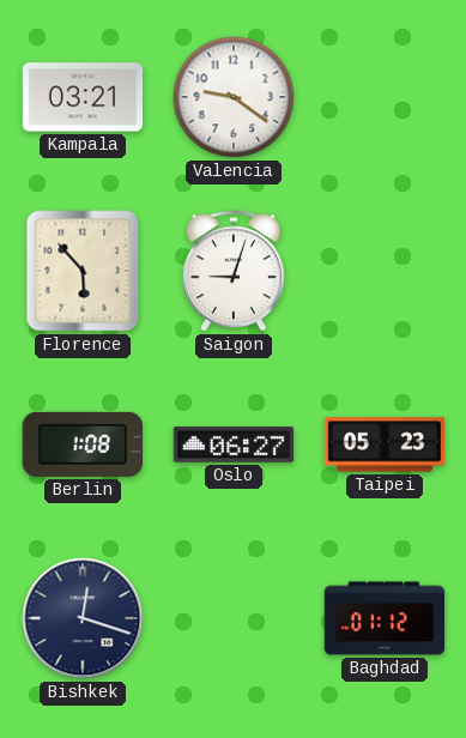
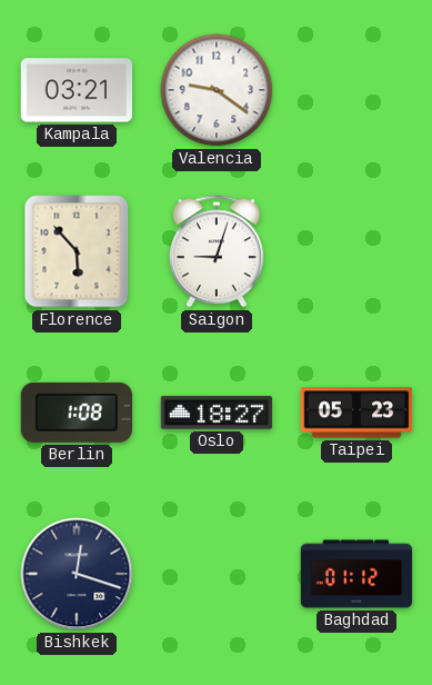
Oslo: 06:27 -> 18:27
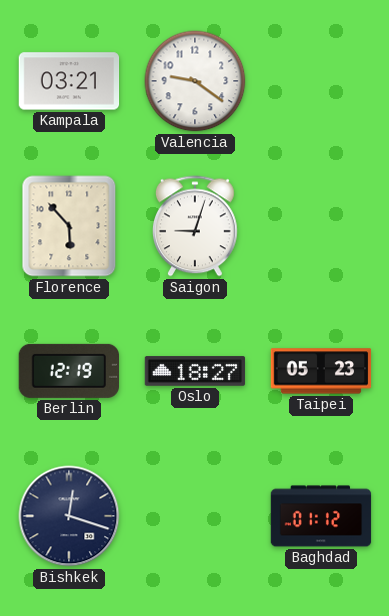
Berlin: 1:08 -> 12:19
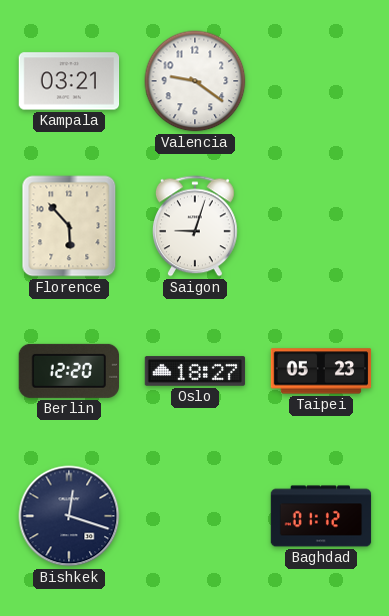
Berlin: 12:19 -> 12:20
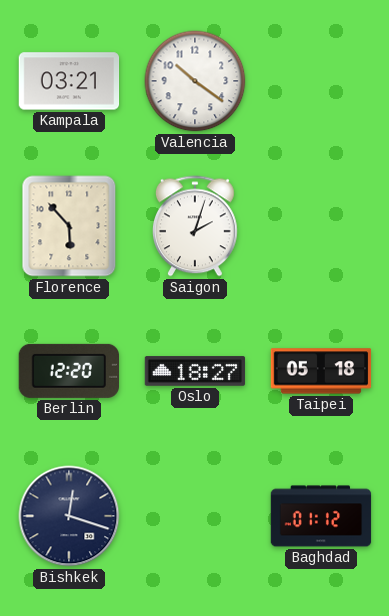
Valencia: 9:21 -> 10:21
Saigon: 9:03 -> 2:03
Taipei: 05:23 -> 05:18
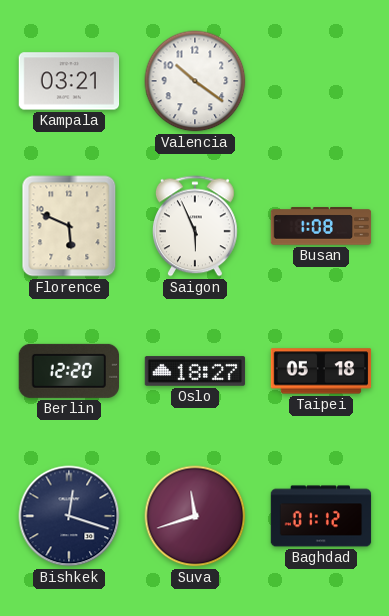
Florence: 5:53 -> 5:49
Saigon: 2:03 -> 5:56
Busan: none -> 1:08
Suva: none -> 11:42
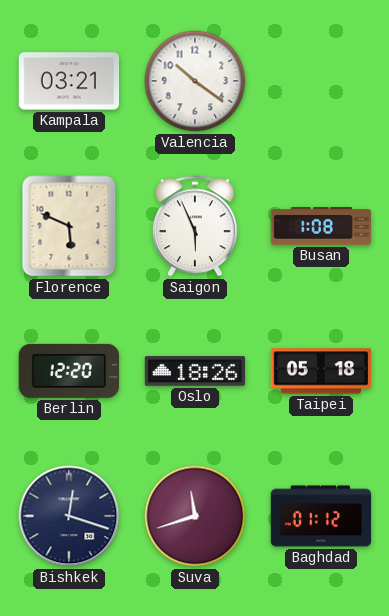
Oslo: 18:27 -> 18:26
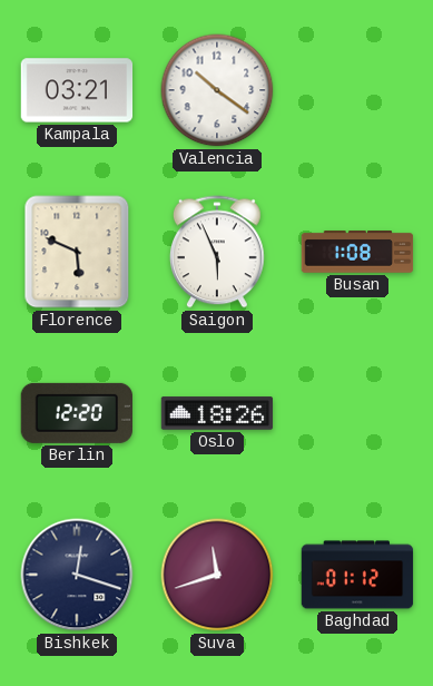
Taipei: 05:18 -> none
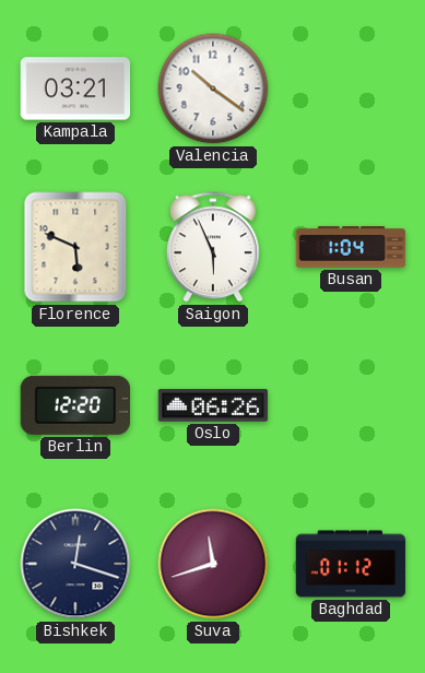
Busan: 1:08 -> 1:04
Oslo: 18:26 -> 06:26
